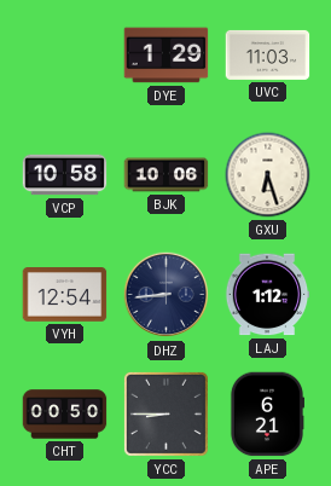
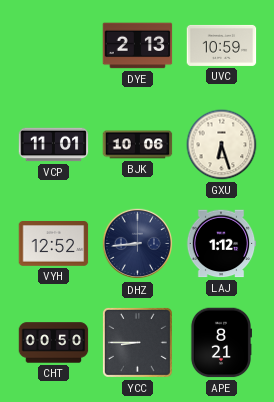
DYE: 1:29 -> 2:13
UVC: 11:03 -> 10:59
VCP: 10:58 -> 11:01
VYH: 12:54 -> 12:52
APE: 6:21 -> 8:21
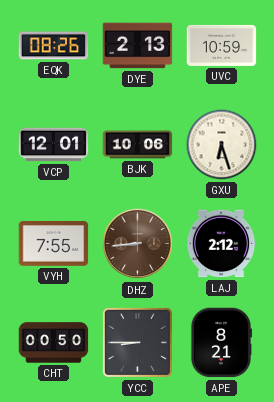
EQK: none -> 08:26
VCP: 11:01 -> 12:01
VYH: 12:52 -> 7:55
DHZ dial: navy -> brown
LAJ: 1:12 -> 2:12
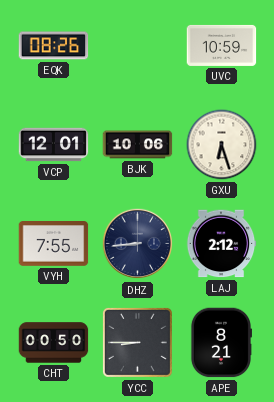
DYE: 2:13 -> none
DHZ dial: brown -> navy
